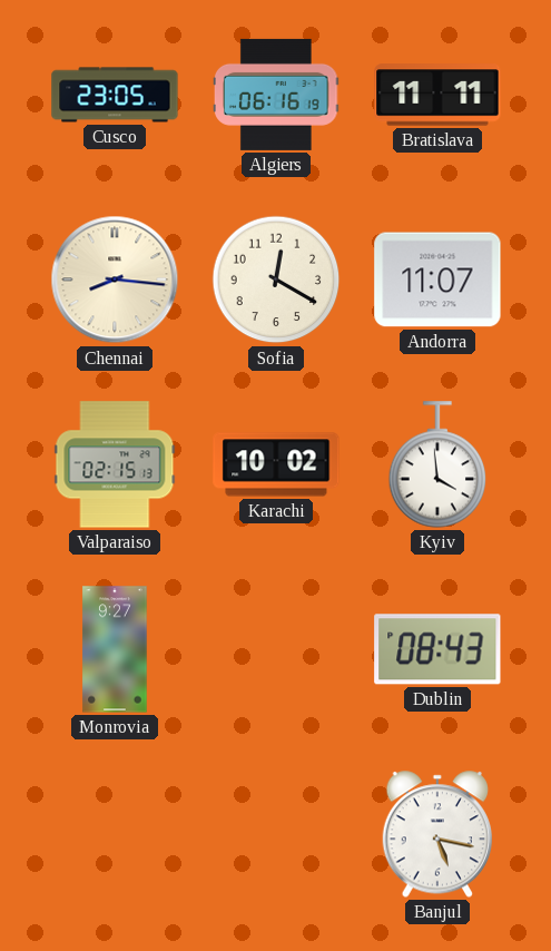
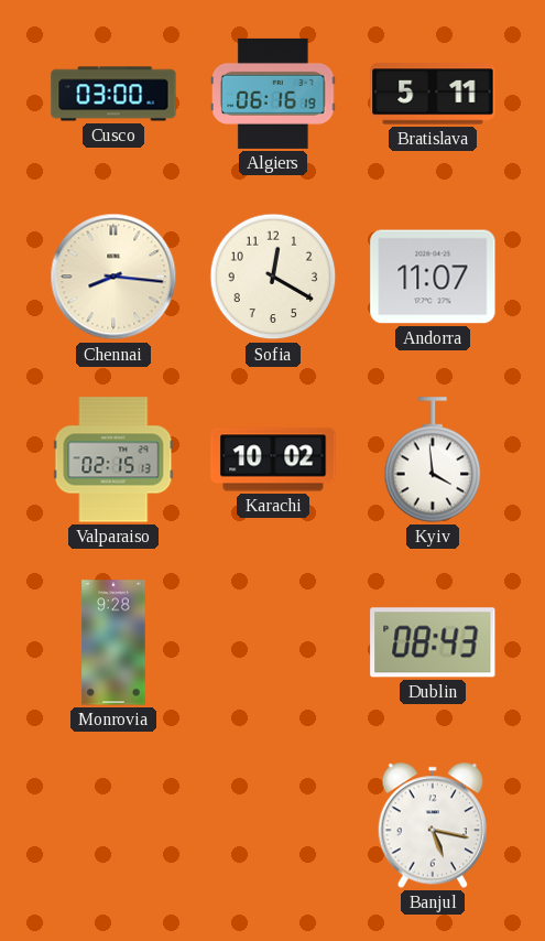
Cusco: 23:05 -> 03:00
Bratislava: 11:11 -> 5:11
Monrovia: 9:27 -> 9:28
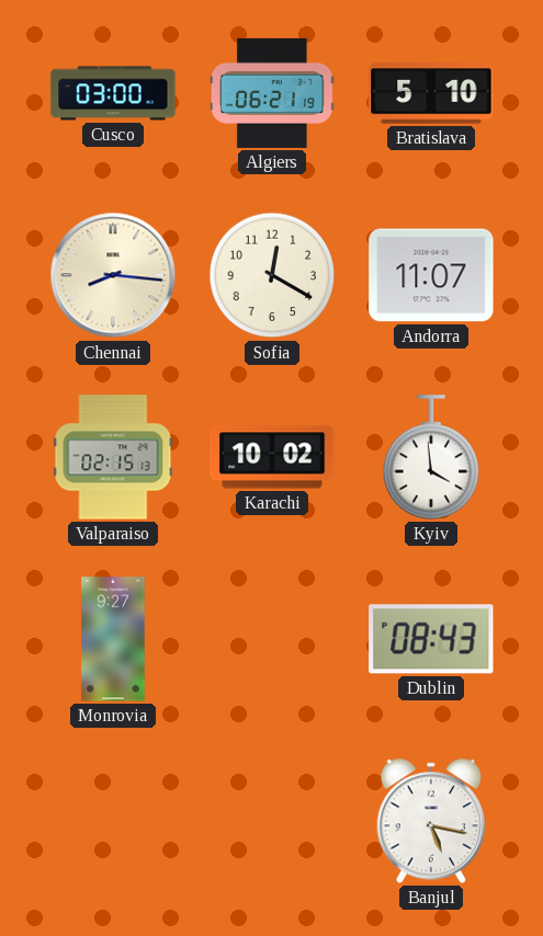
Algiers: 06:16 -> 06:21
Bratislava: 5:11 -> 5:10
Monrovia: 9:28 -> 9:27
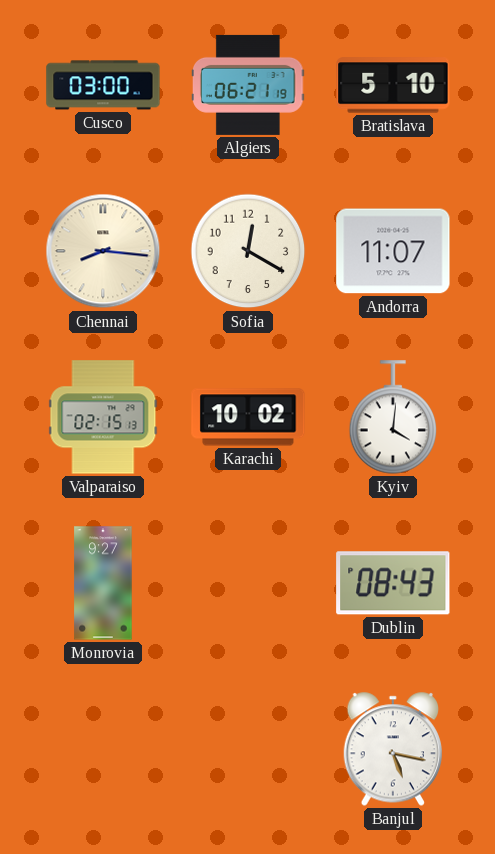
Kyiv: 3:59 -> 4:01
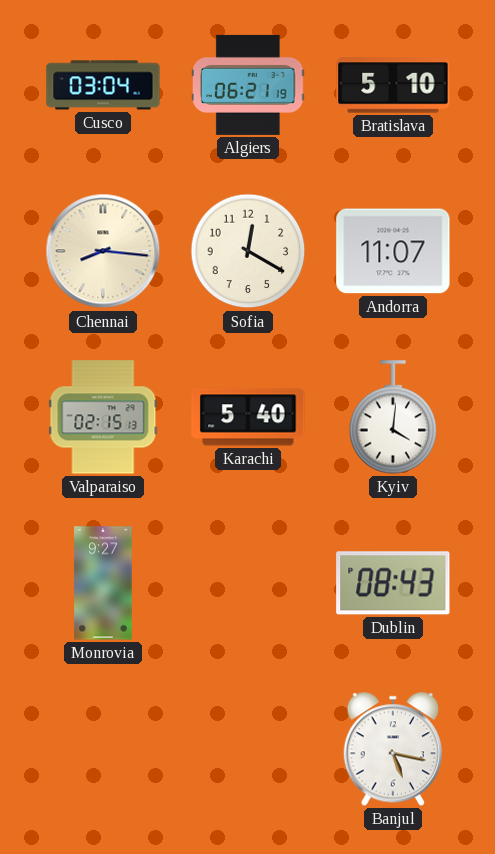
Cusco: 03:00 -> 03:04
Karachi: 10:02 -> 5:40
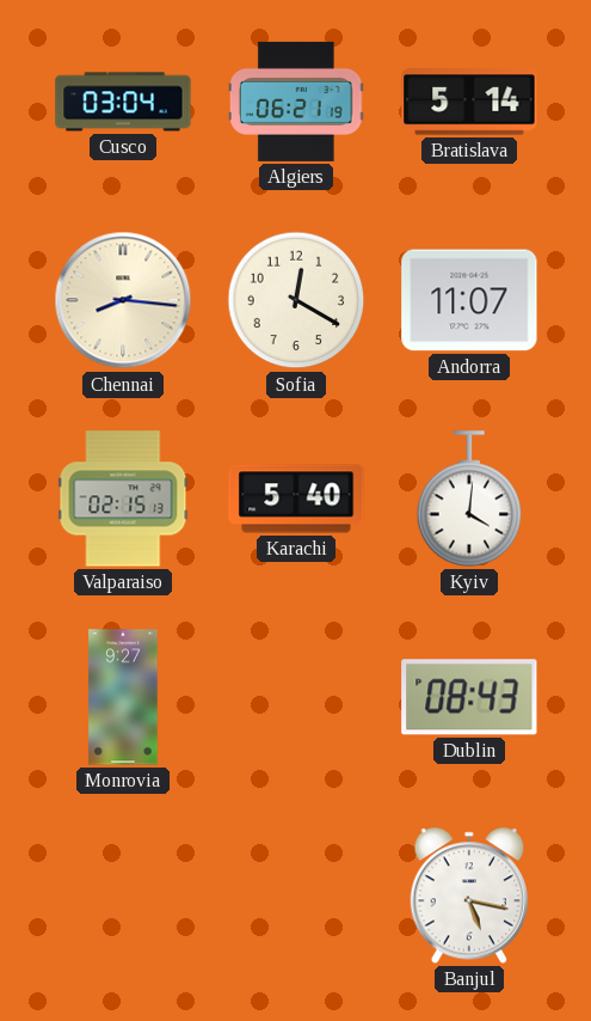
Bratislava: 5:10 -> 5:14
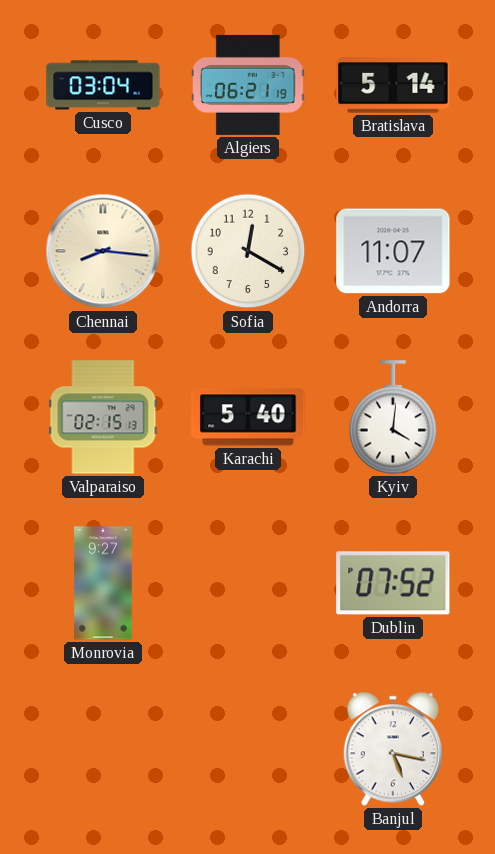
Dublin: 08:43 -> 07:52
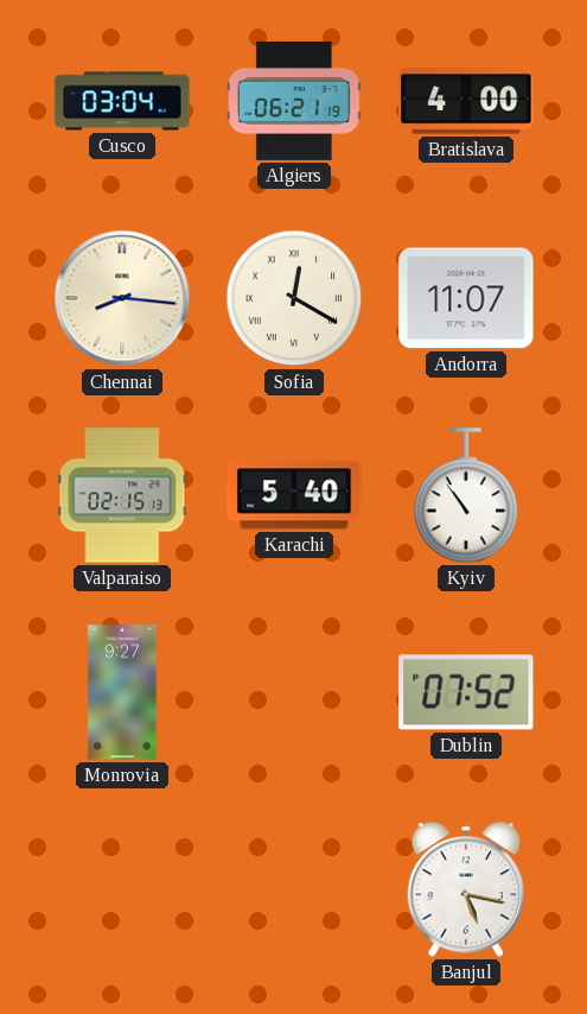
Bratislava: 5:14 -> 4:00
Sofia numerals: Arabic -> Roman
Kyiv: 4:01 -> 10:54
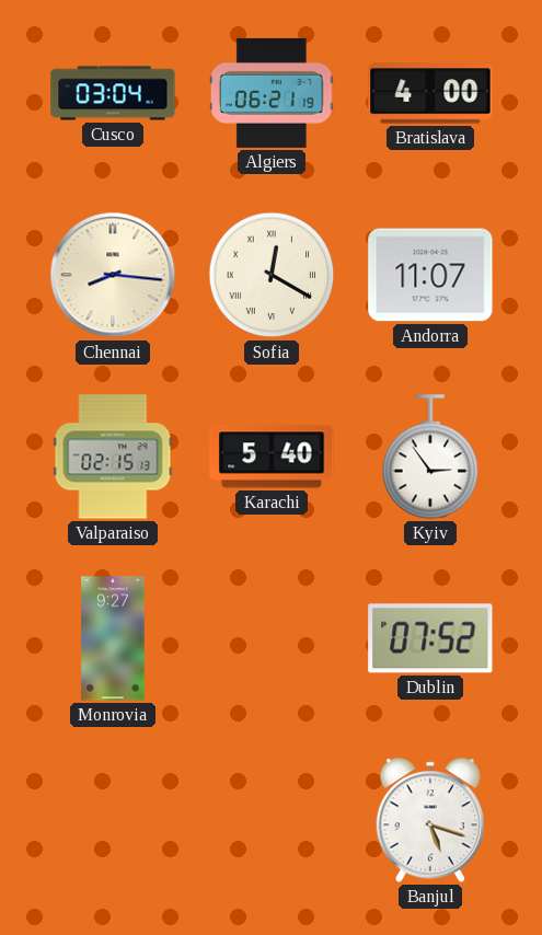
Kyiv: 10:54 -> 2:54
Banjul: 5:17 -> 5:18
